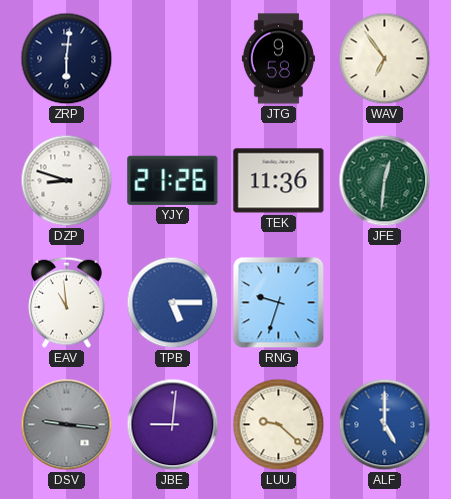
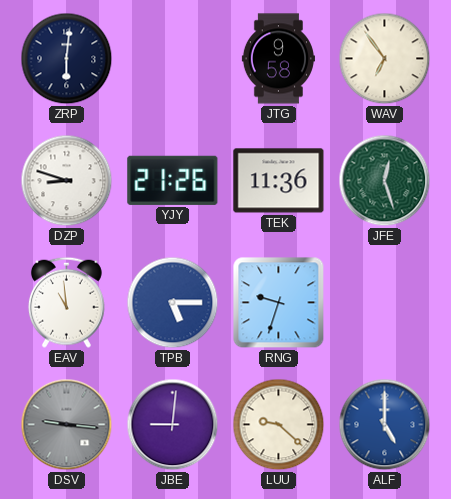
JFE: 12:31 -> 12:27
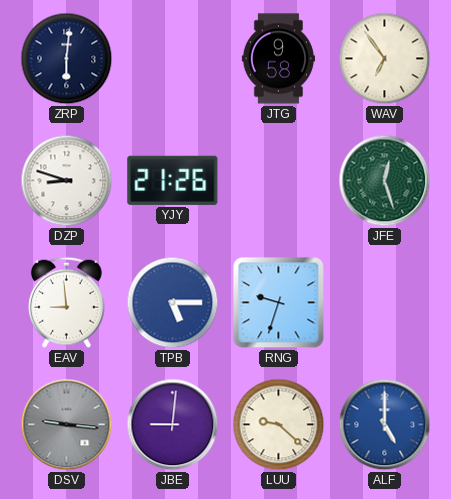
TEK: 11:36 -> none
EAV: 10:59 -> 8:59
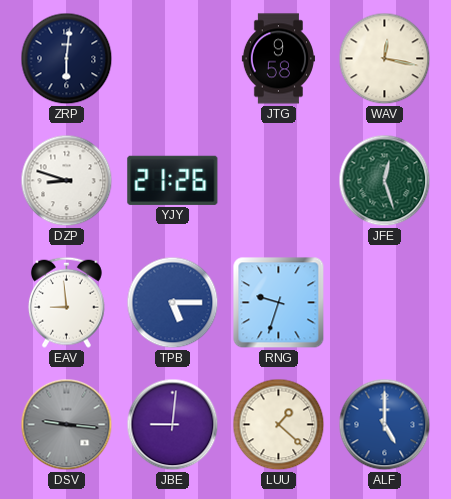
WAV: 6:54 -> 12:17
LUU: 9:22 -> 1:22
